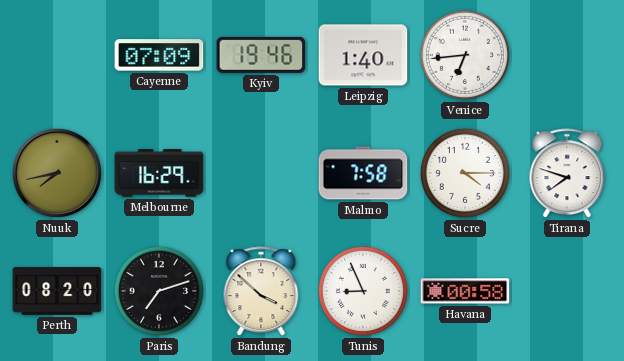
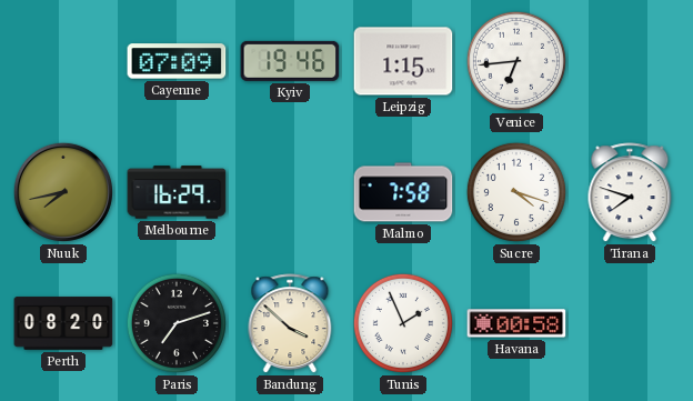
Leipzig: 1:40 -> 1:15
Sucre: 4:15 -> 4:18
Tunis: 8:56 -> 1:56
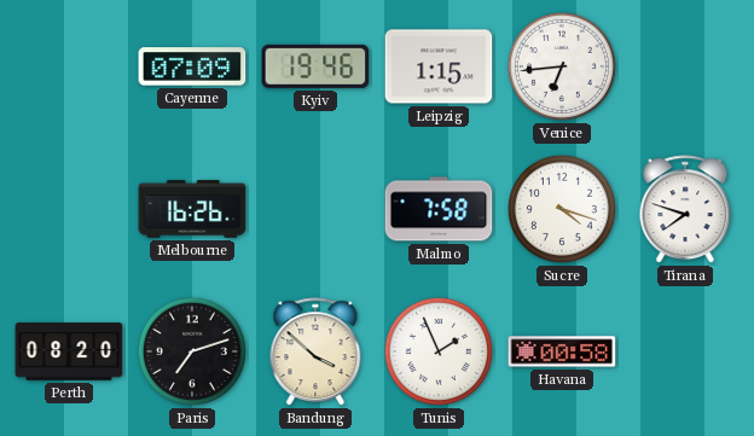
Nuuk: 7:43 -> none
Melbourne: 16:29 -> 16:26
